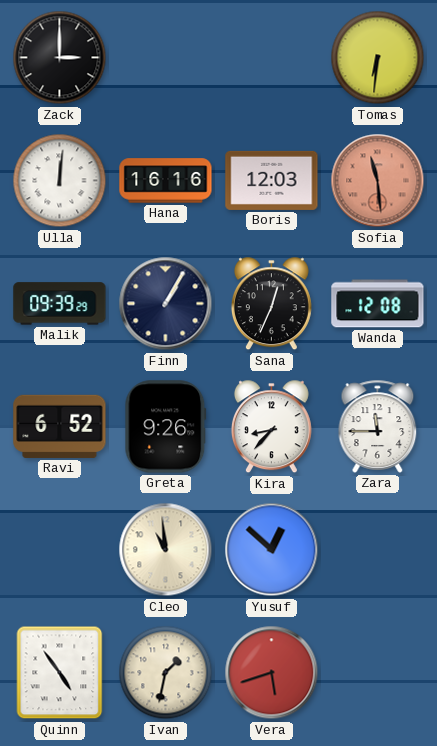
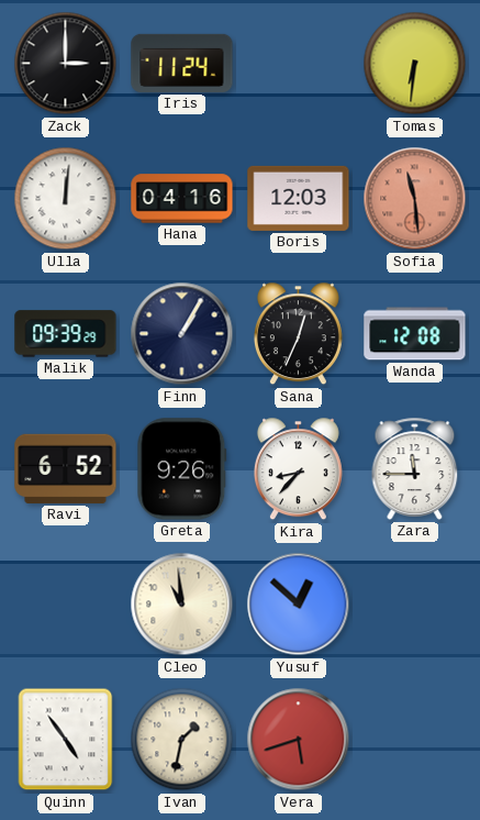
Iris: none -> 11:24
Hana: 16:16 -> 04:16
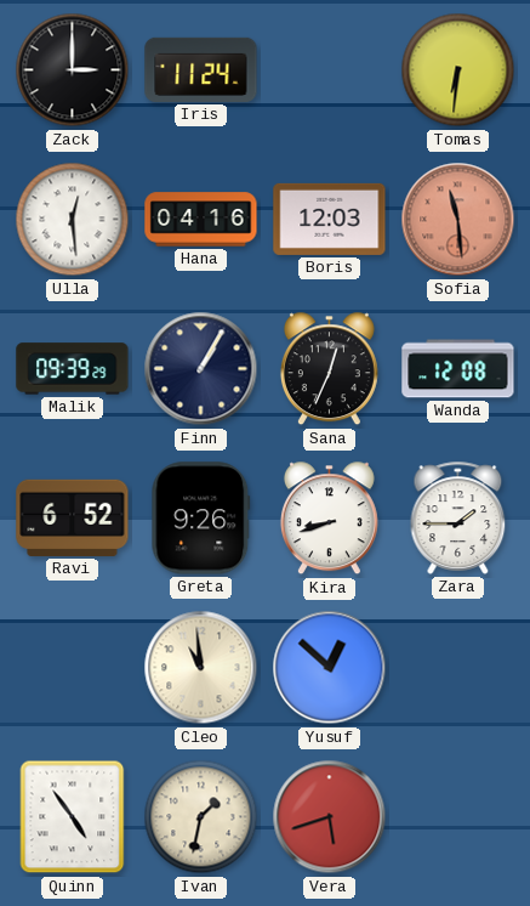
Ulla: 12:01 -> 12:29
Kira: 8:37 -> 8:42
Zara: 11:45 -> 1:45
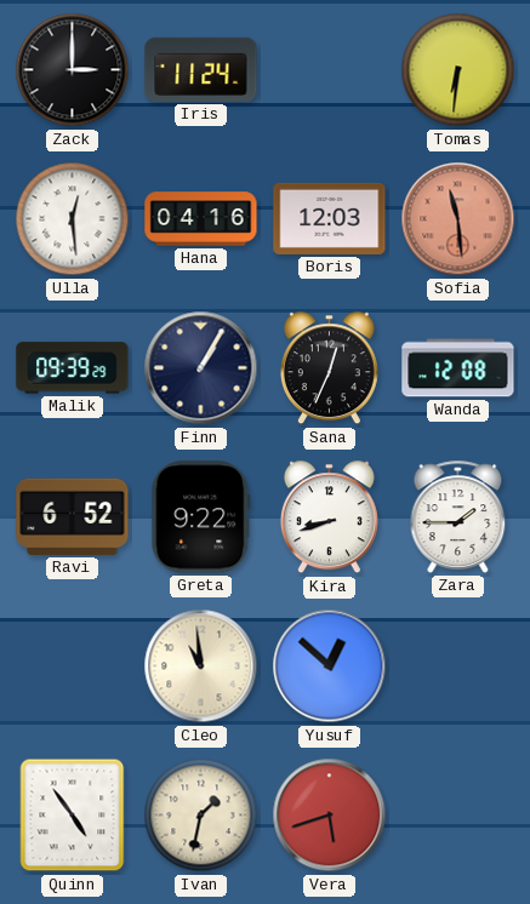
Greta: 9:26 -> 9:22
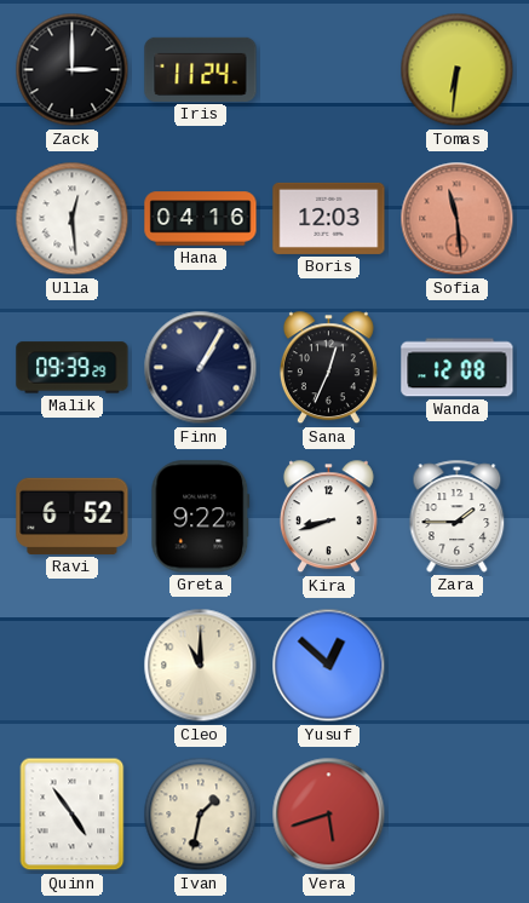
Cleo: 10:59 -> 11:00
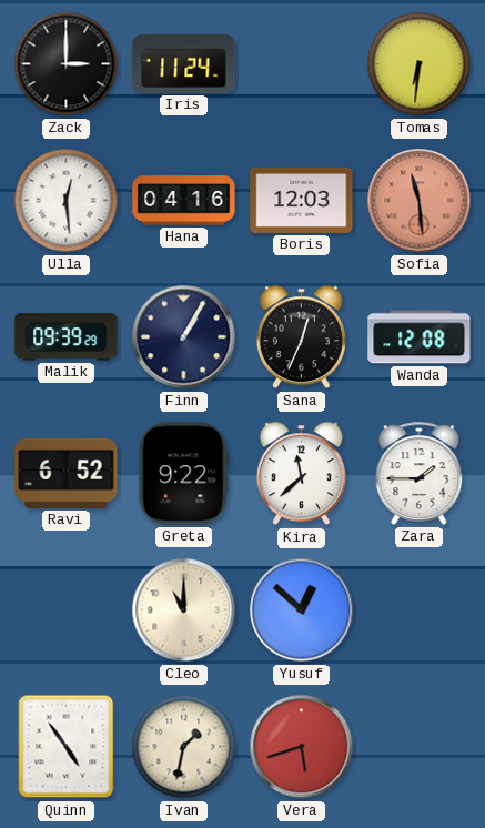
Kira: 8:42 -> 11:38
